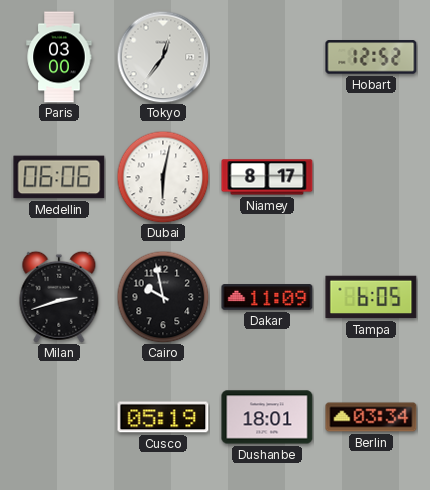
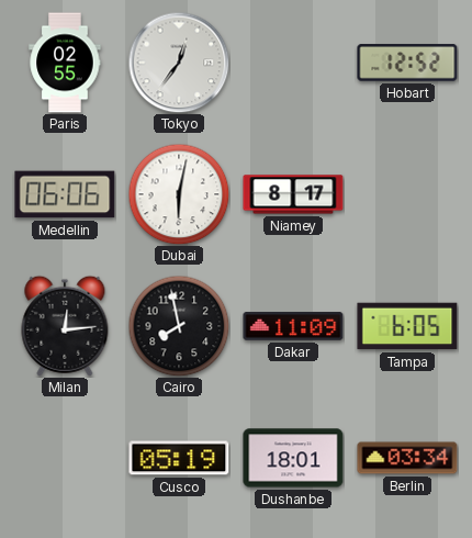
Paris: 03:00 -> 02:55
Milan: 2:42 -> 12:14
Cairo: 9:58 -> 7:58
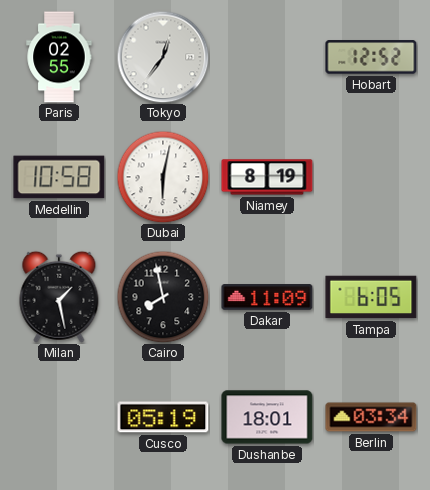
Medellin: 06:06 -> 10:58
Niamey: 8:17 -> 8:19
Milan: 12:14 -> 1:28
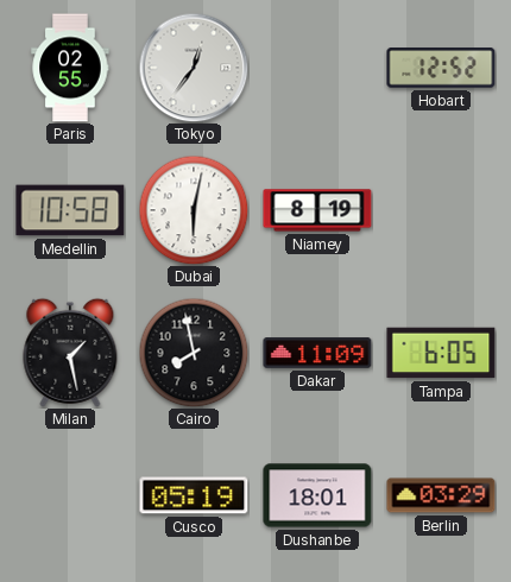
Berlin: 03:34 -> 03:29
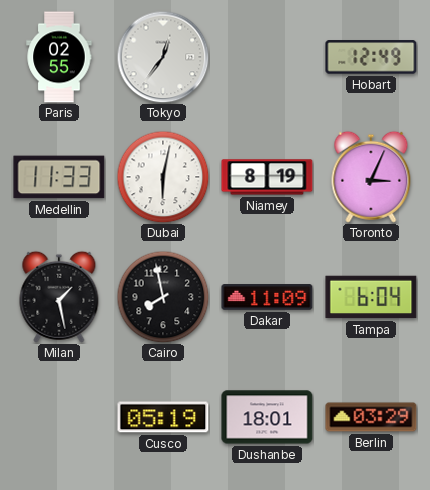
Hobart: 12:52 -> 12:49
Medellin: 10:58 -> 11:33
Toronto: none -> 3:04
Tampa: 6:05 -> 6:04
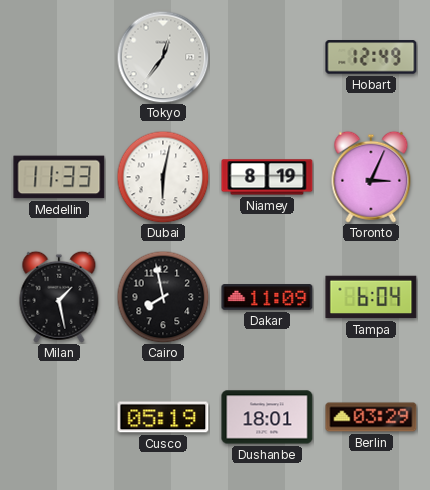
Paris: 02:55 -> none
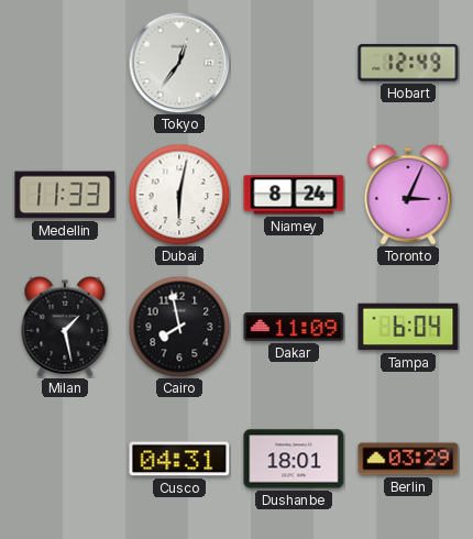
Niamey: 8:19 -> 8:24
Cusco: 05:19 -> 04:31
